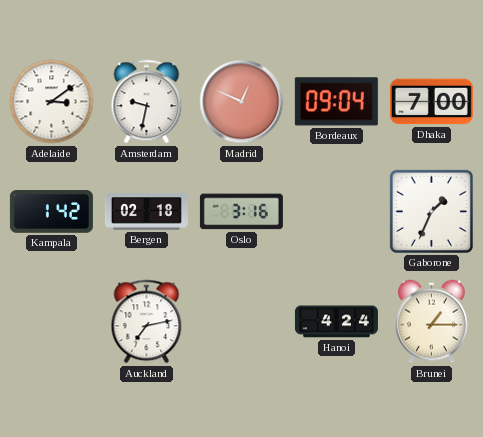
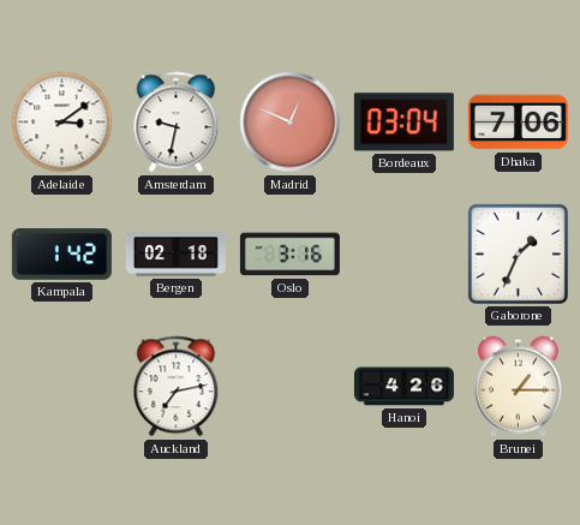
Bordeaux: 09:04 -> 03:04
Dhaka: 7:00 -> 7:06
Hanoi: 4:24 -> 4:26
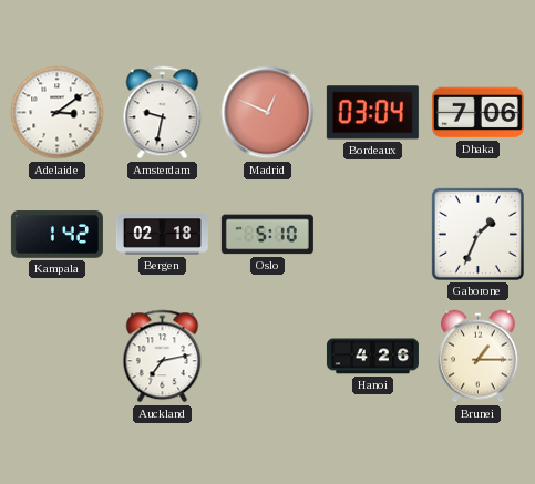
Oslo: 3:16 -> 5:10
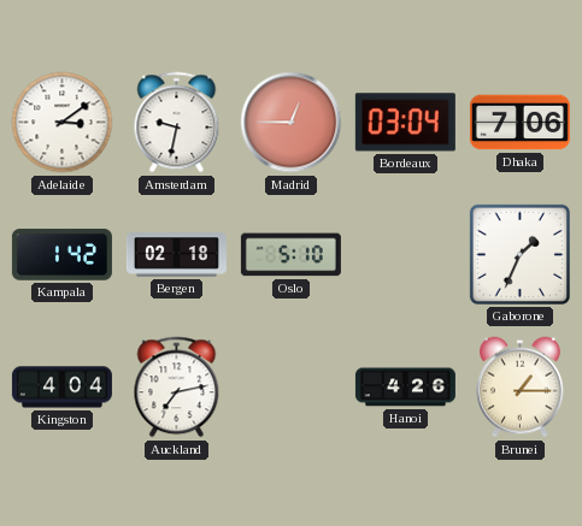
Madrid: 12:49 -> 12:45
Kingston: none -> 4:04
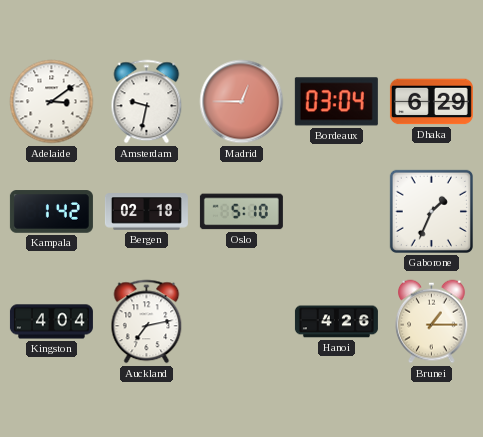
Dhaka: 7:06 -> 6:29
